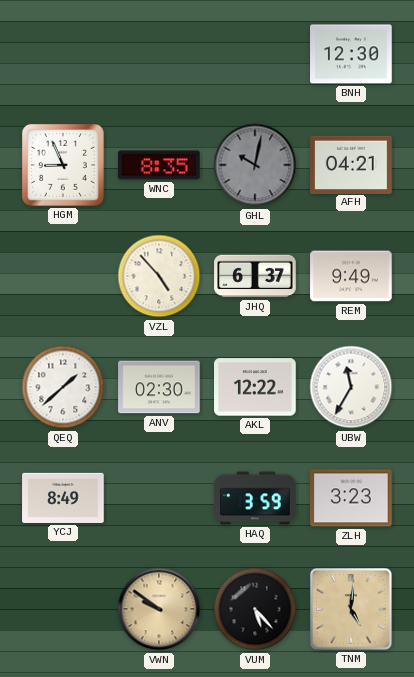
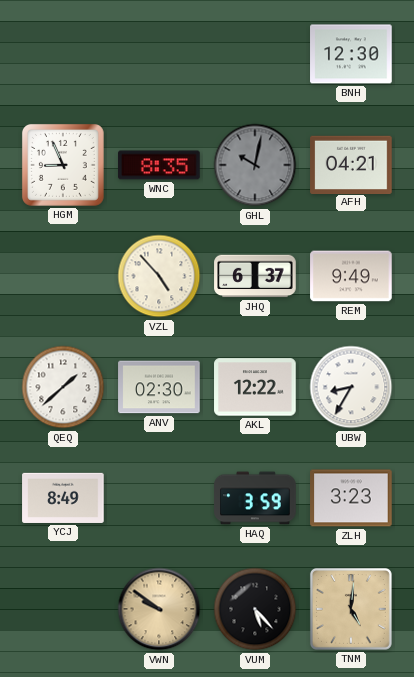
UBW: 11:35 -> 8:35
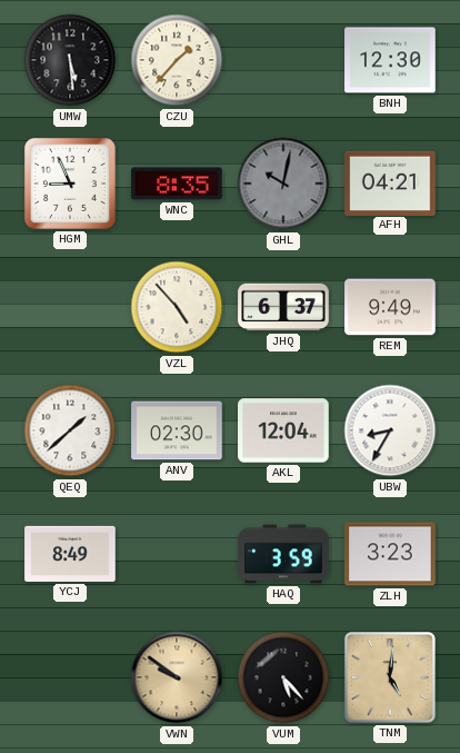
UMW: none -> 5:29
CZU: none -> 1:37
AKL: 12:22 -> 12:04
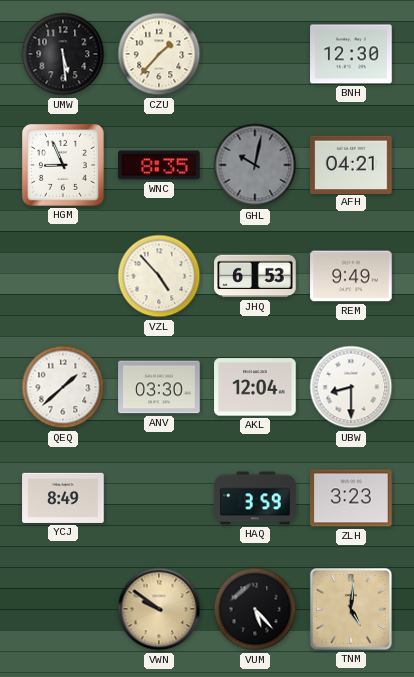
JHQ: 6:37 -> 6:53
ANV: 02:30 -> 03:30
UBW: 8:35 -> 8:30
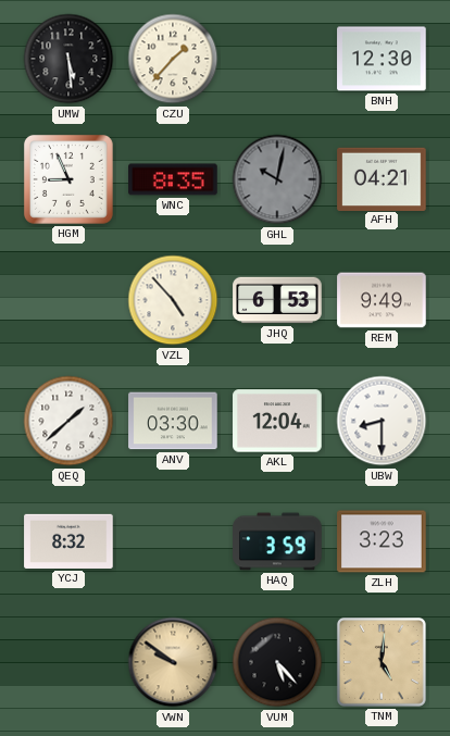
YCJ: 8:49 -> 8:32
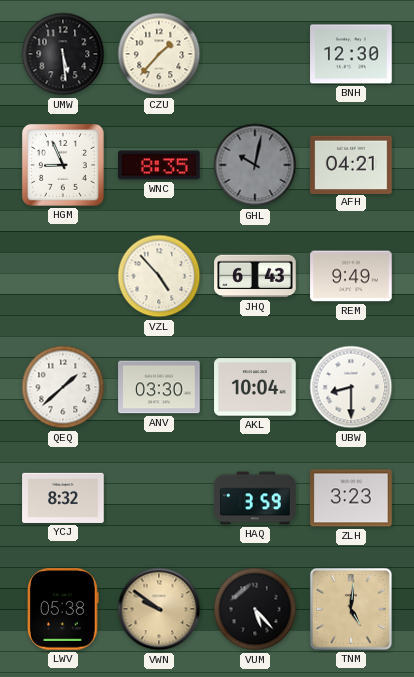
JHQ: 6:53 -> 6:43
AKL: 12:04 -> 10:04
LWV: none -> 05:38
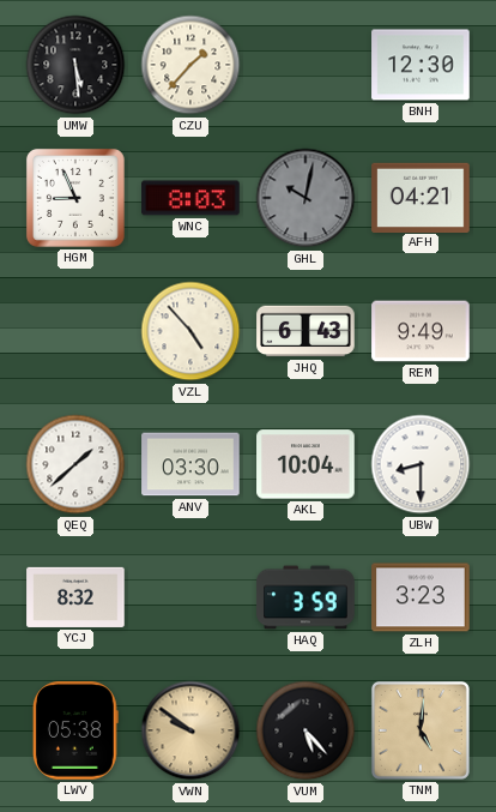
WNC: 8:35 -> 8:03
